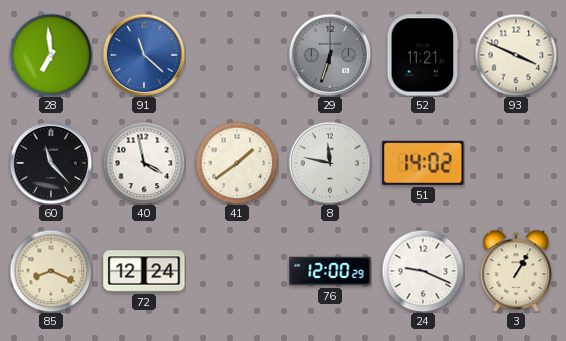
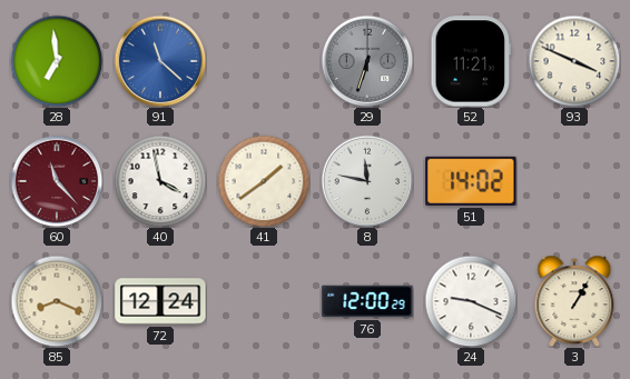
60 dial: black -> burgundy
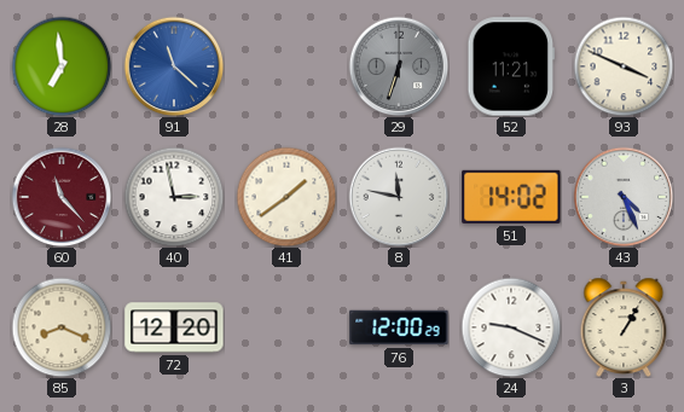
40: 3:58 -> 2:58
43: none -> 4:26
72: 12:24 -> 12:20
